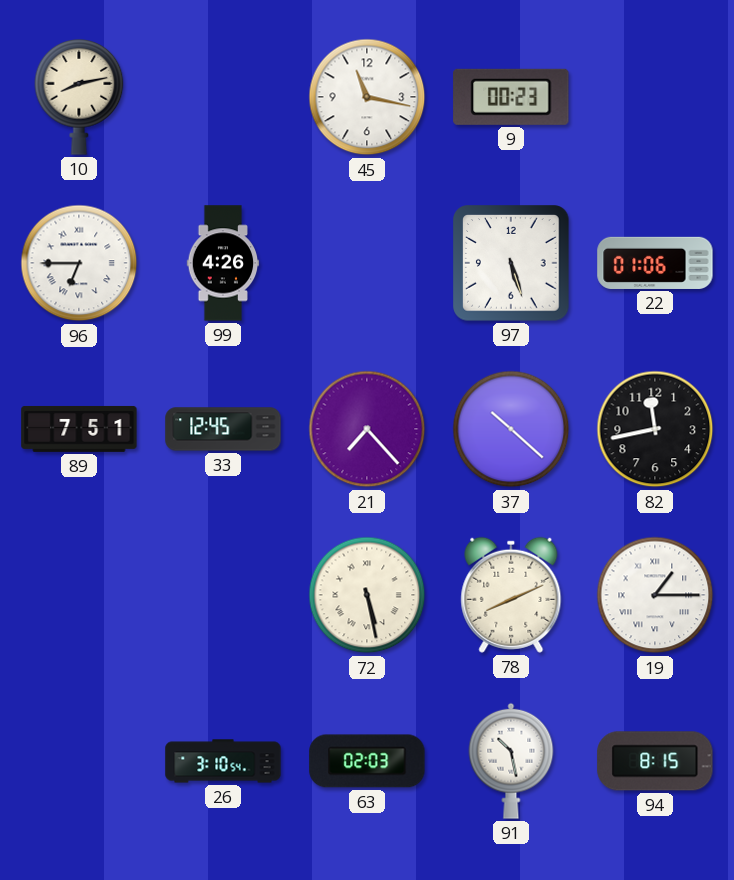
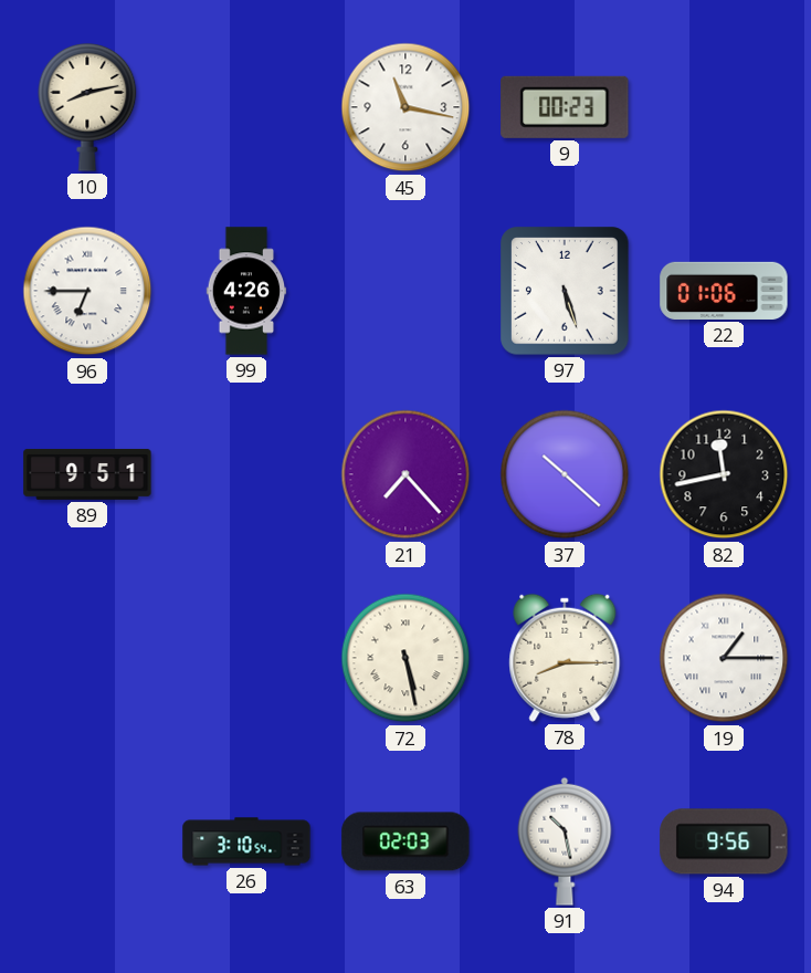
89: 7:51 -> 9:51
33: 12:45 -> none
78: 8:11 -> 8:15
94: 8:15 -> 9:56
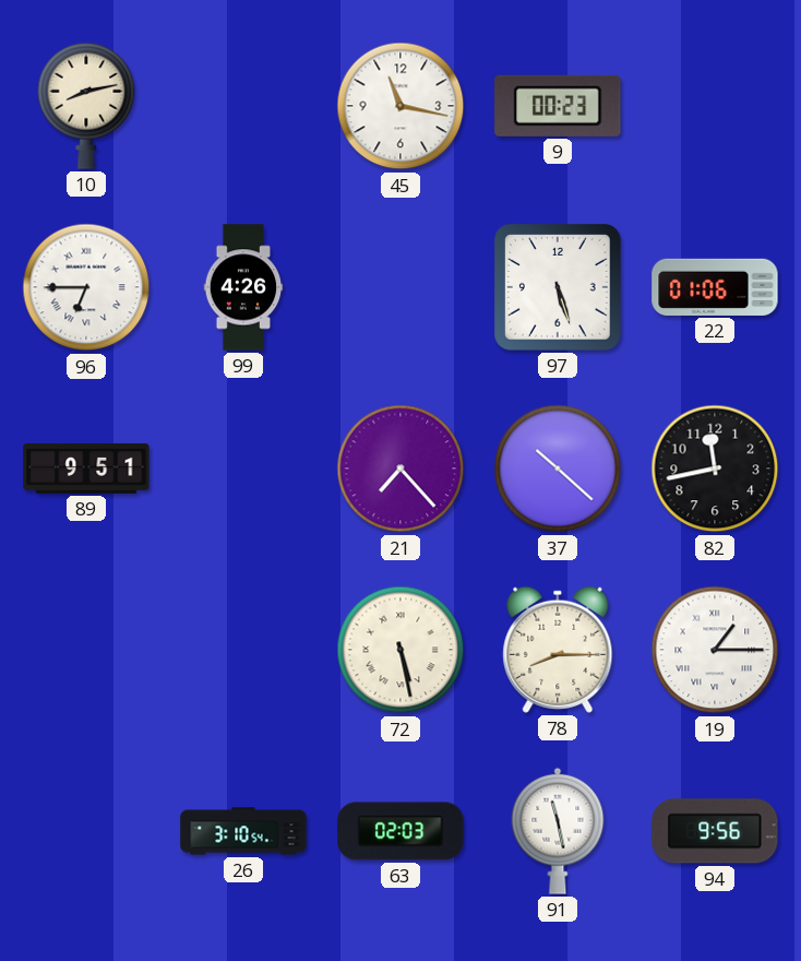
91: 10:28 -> 11:28
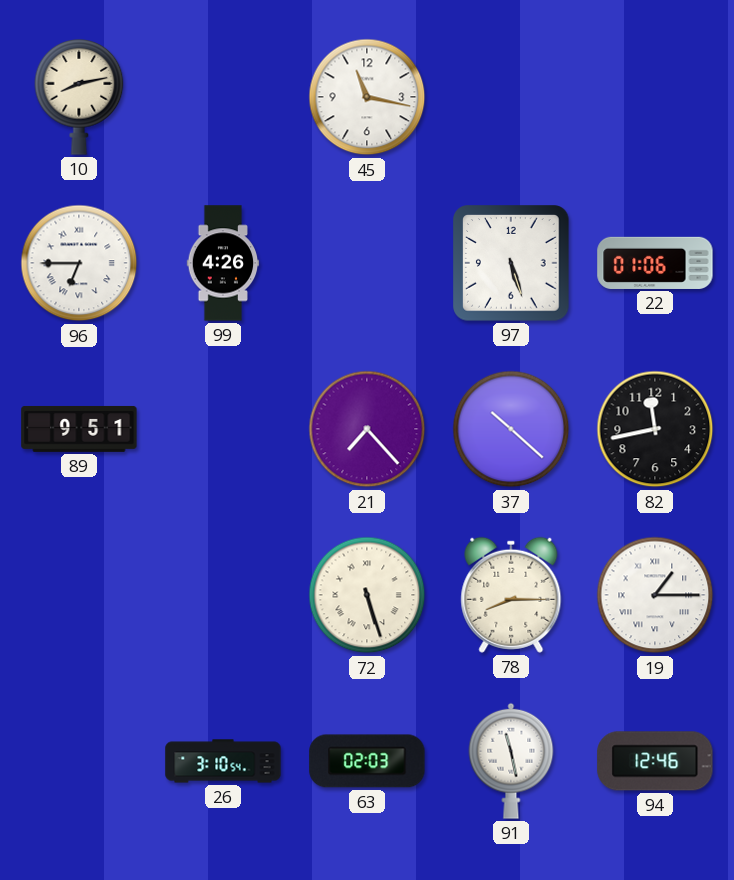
9: 00:23 -> none
72: 5:28 -> 5:27
94: 9:56 -> 12:46
